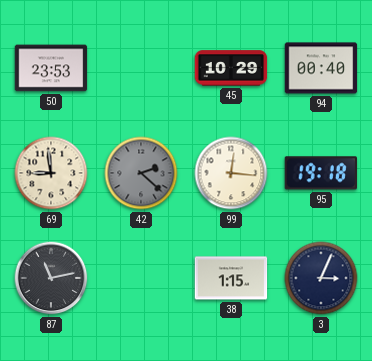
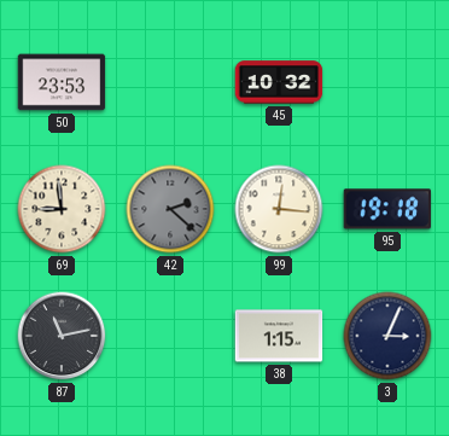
45: 10:29 -> 10:32
94: 00:40 -> none
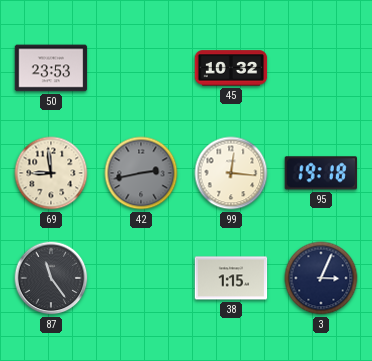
42: 2:22 -> 2:43
87: 11:13 -> 11:24
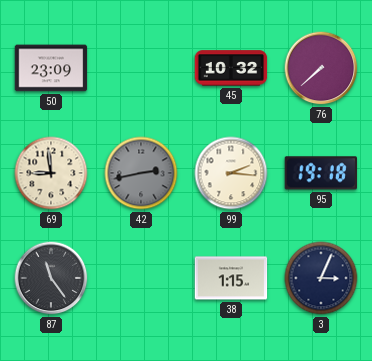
50: 23:53 -> 23:09
76: none -> 7:38
99: 12:16 -> 2:16
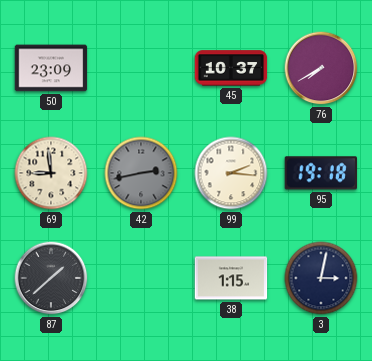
45: 10:32 -> 10:37
76: 7:38 -> 7:40
87: 11:24 -> 1:38
3: 3:04 -> 3:02
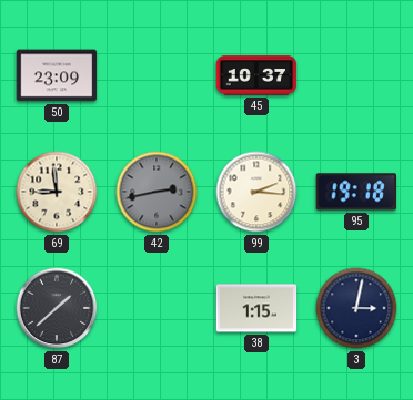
76: 7:40 -> none
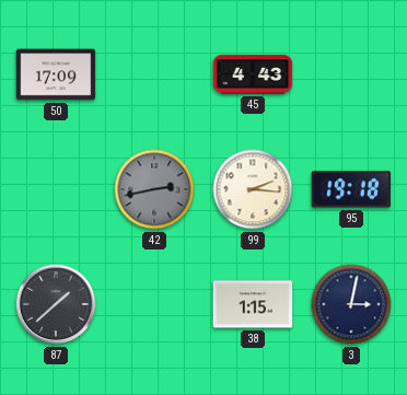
50: 23:09 -> 17:09
45: 10:37 -> 4:43
69: 8:59 -> none
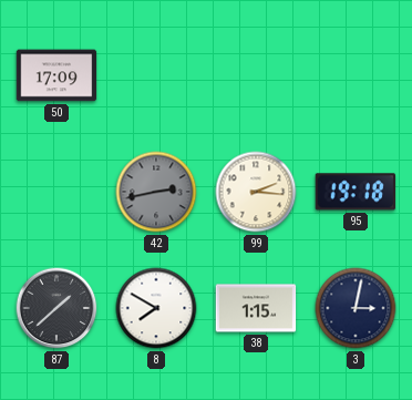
45: 4:43 -> none
8: none -> 7:50
